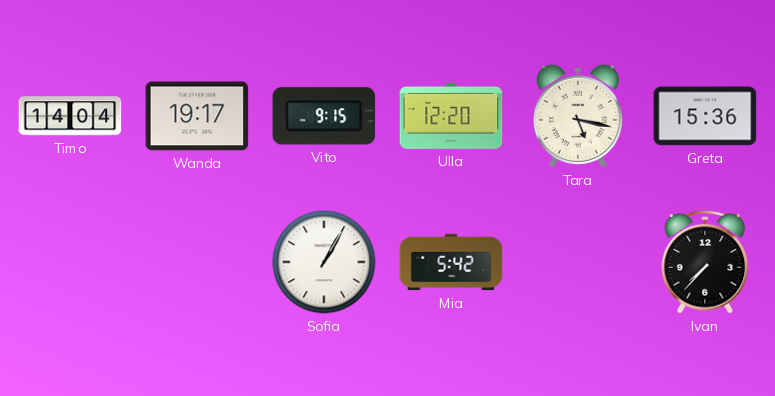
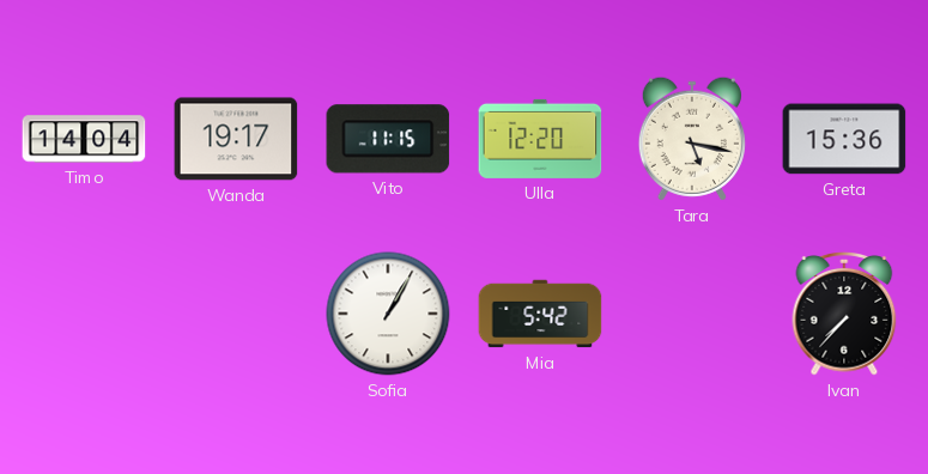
Vito: 9:15 -> 11:15
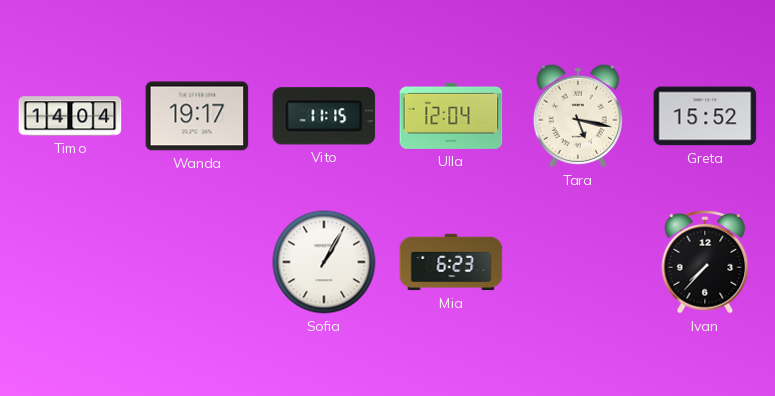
Ulla: 12:20 -> 12:04
Greta: 15:36 -> 15:52
Mia: 5:42 -> 6:23
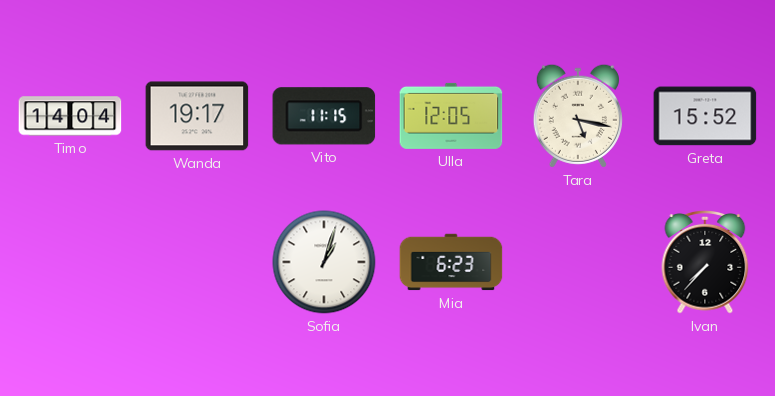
Ulla: 12:04 -> 12:05
Sofia: 1:05 -> 1:03
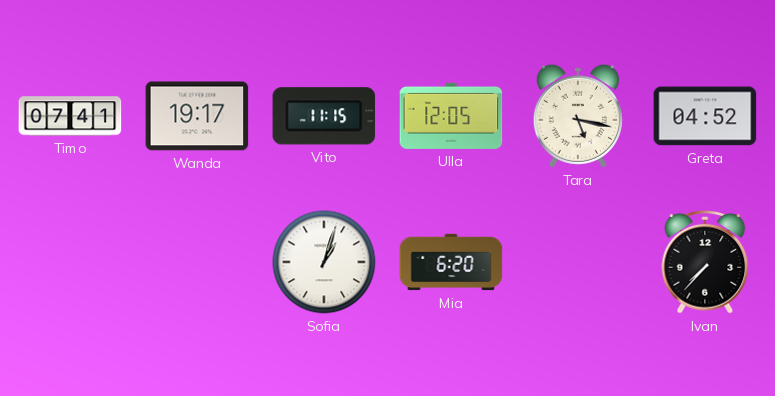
Timo: 14:04 -> 07:41
Greta: 15:52 -> 04:52
Mia: 6:23 -> 6:20
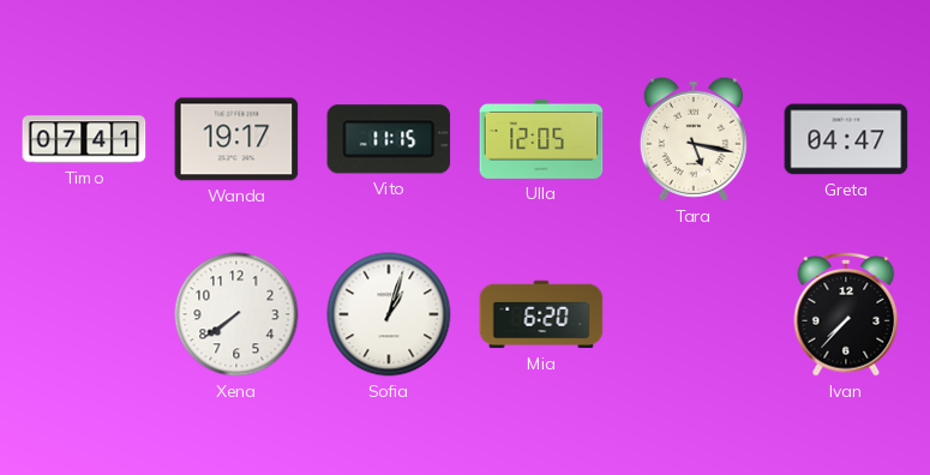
Greta: 04:52 -> 04:47
Xena: none -> 7:39
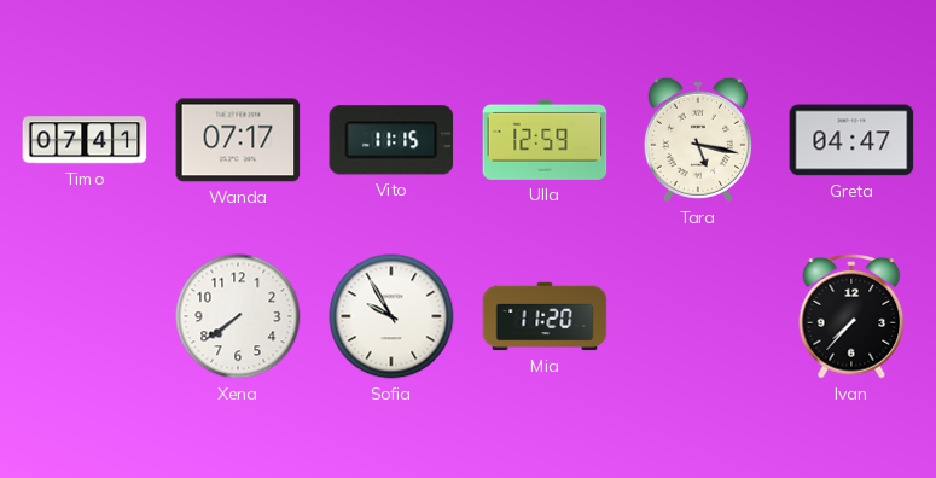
Wanda: 19:17 -> 07:17
Ulla: 12:05 -> 12:59
Sofia: 1:03 -> 9:55
Mia: 6:20 -> 11:20
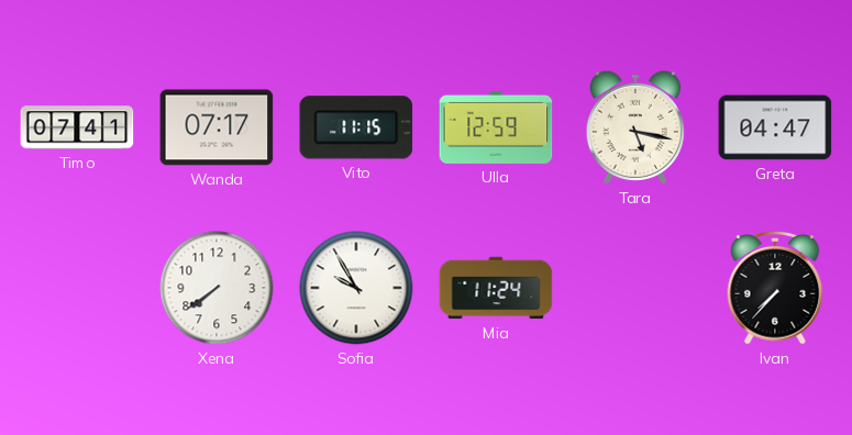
Mia: 11:20 -> 11:24
